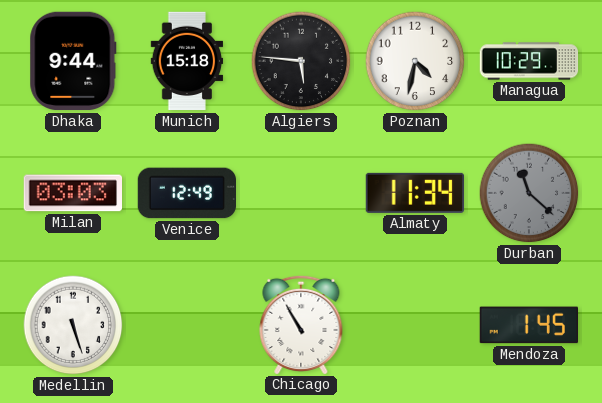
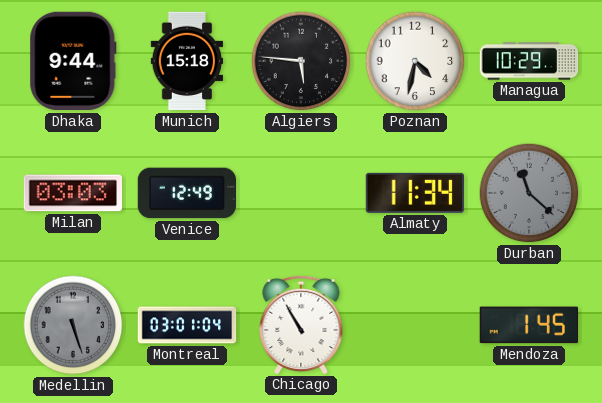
Medellin dial: white -> grey
Montreal: none -> 03:01
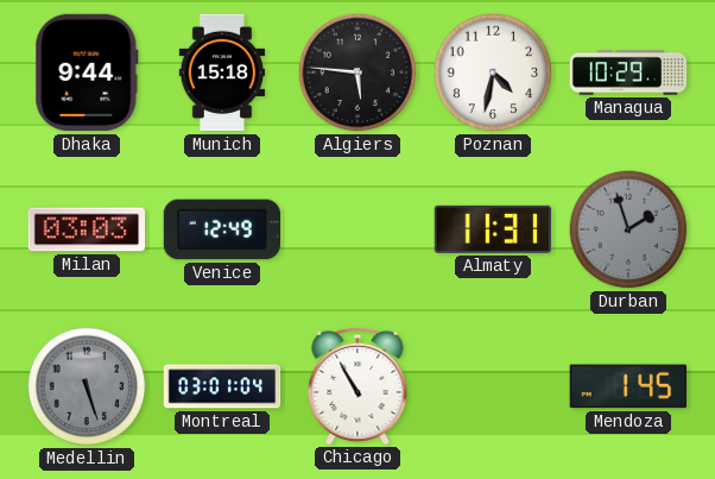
Almaty: 11:34 -> 11:31
Durban: 11:22 -> 1:57
